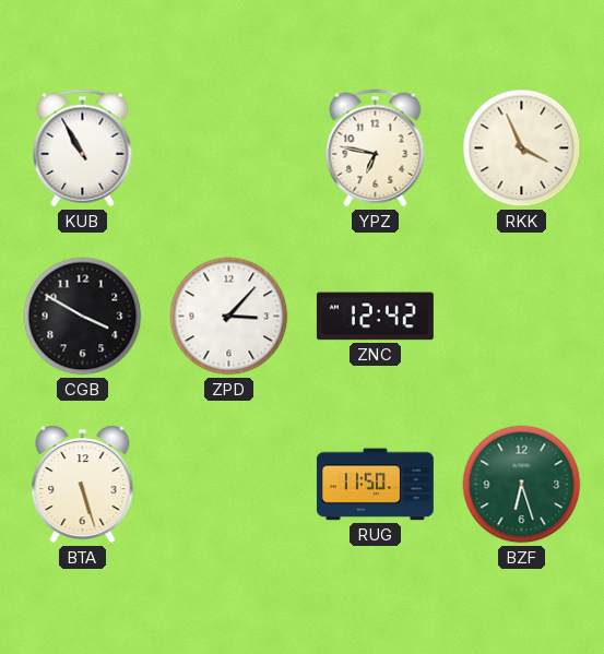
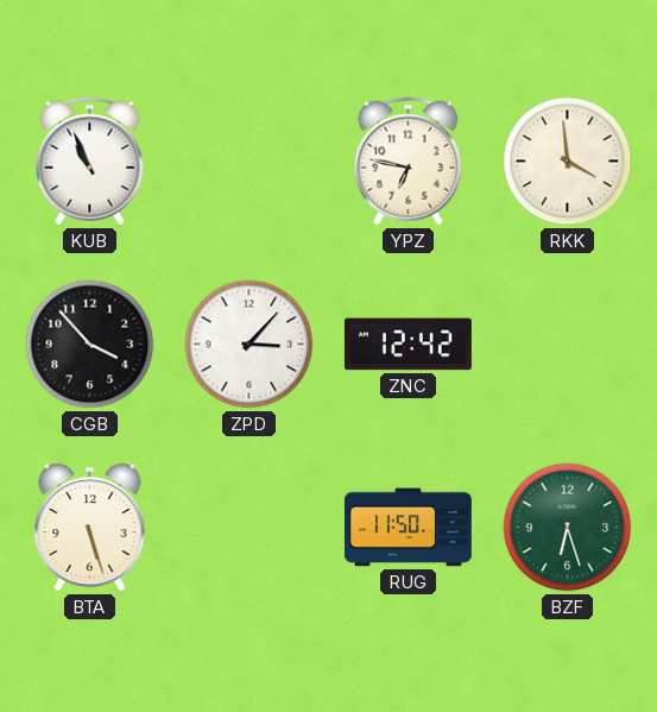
KUB: 10:55 -> 10:56
RKK: 3:56 -> 3:59
CGB: 3:50 -> 3:53
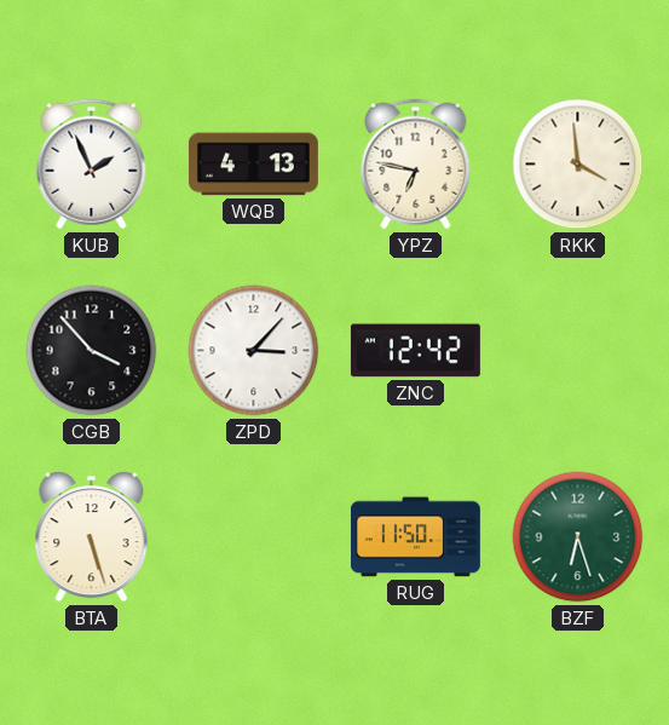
KUB: 10:56 -> 1:56
WQB: none -> 4:13
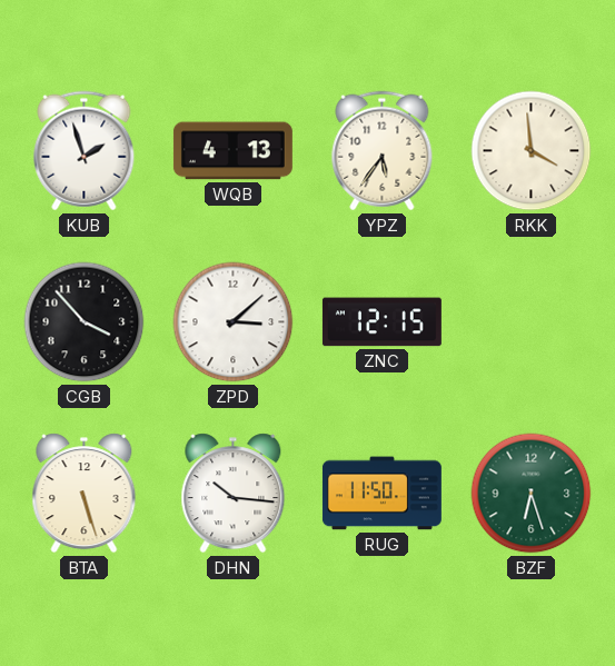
KUB: 1:56 -> 1:57
YPZ: 6:47 -> 5:36
ZPD: 3:07 -> 3:08
ZNC: 12:42 -> 12:15
DHN: none -> 10:16
